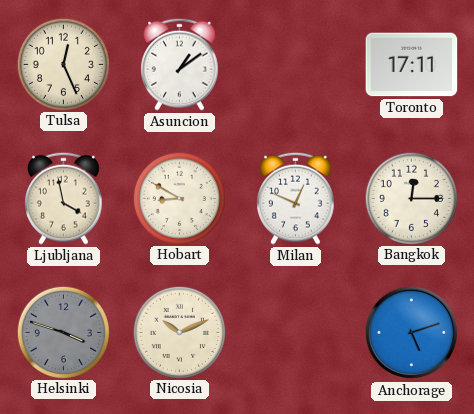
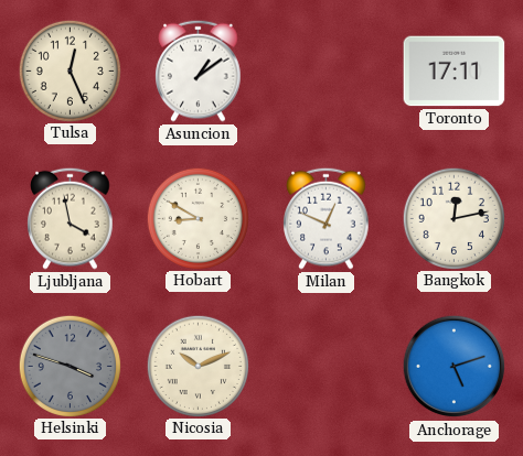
Bangkok: 12:15 -> 12:13
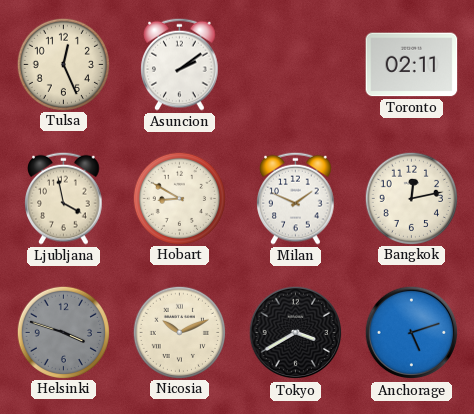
Asuncion: 1:09 -> 2:09
Toronto: 17:11 -> 02:11
Milan: 12:49 -> 1:49
Tokyo: none -> 3:40
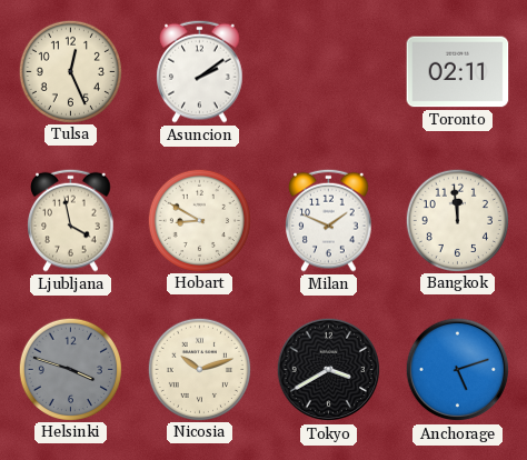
Bangkok: 12:13 -> 11:59
Nicosia: 10:11 -> 10:12
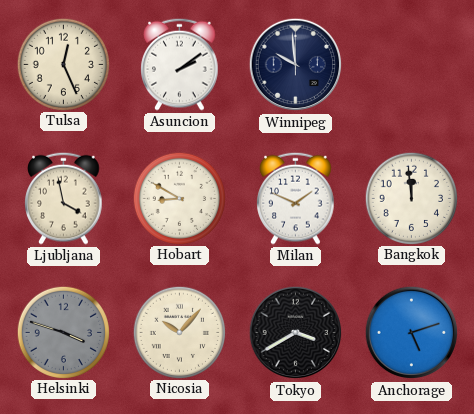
Winnipeg: none -> 9:59
Toronto: 02:11 -> none
Nicosia: 10:12 -> 10:07
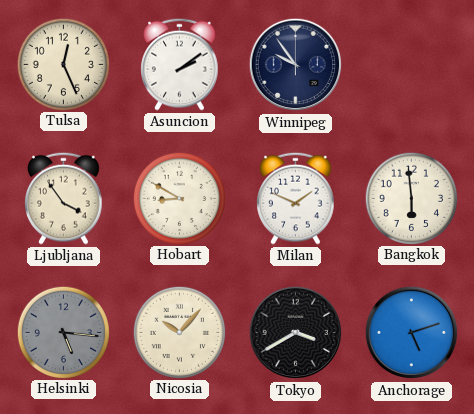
Winnipeg: 9:59 -> 9:54
Ljubljana: 3:58 -> 3:54
Bangkok: 11:59 -> 5:59
Helsinki: 3:48 -> 5:16
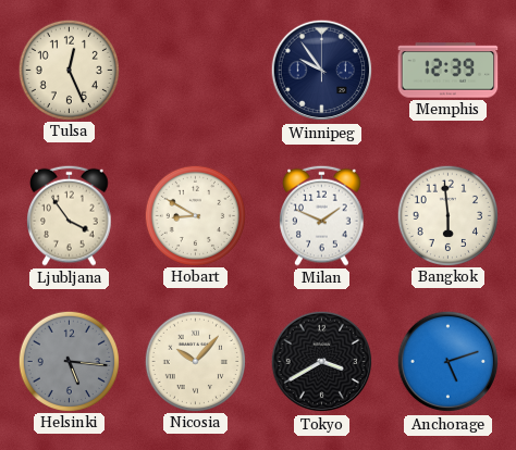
Asuncion: 2:09 -> none
Memphis: none -> 12:39
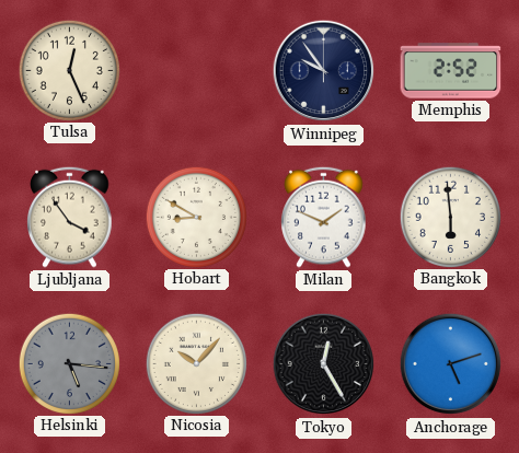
Memphis: 12:39 -> 2:52
Tokyo: 3:40 -> 12:25
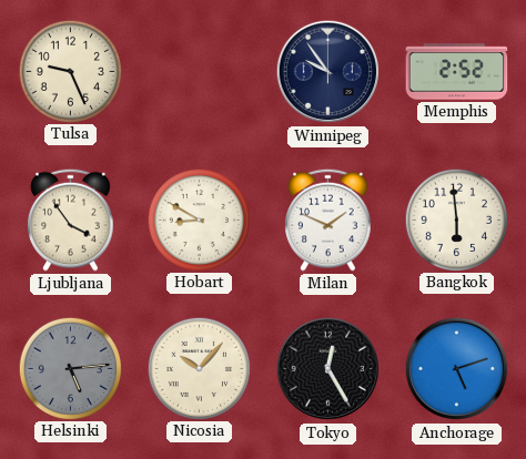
Tulsa: 12:26 -> 9:26
Helsinki: 5:16 -> 5:14
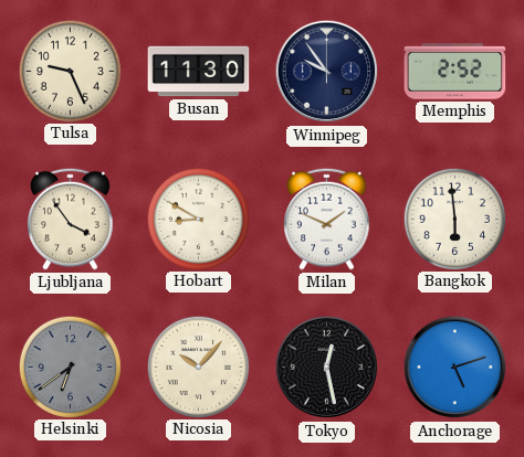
Busan: none -> 11:30
Helsinki: 5:14 -> 6:39
Tokyo: 12:25 -> 12:28
